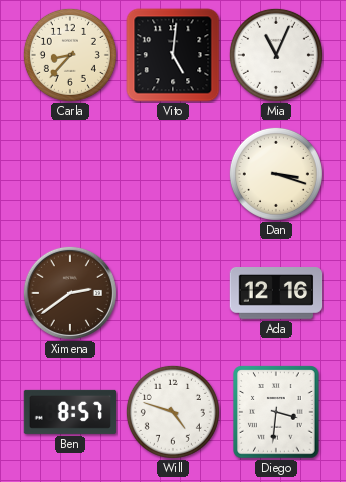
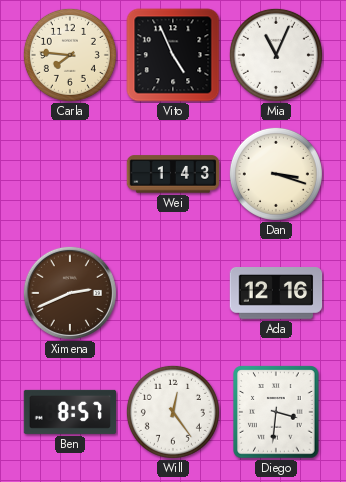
Carla: 8:37 -> 7:46
Vito: 5:01 -> 4:56
Wei: none -> 1:43
Ximena: 2:39 -> 2:41
Will: 4:48 -> 12:24
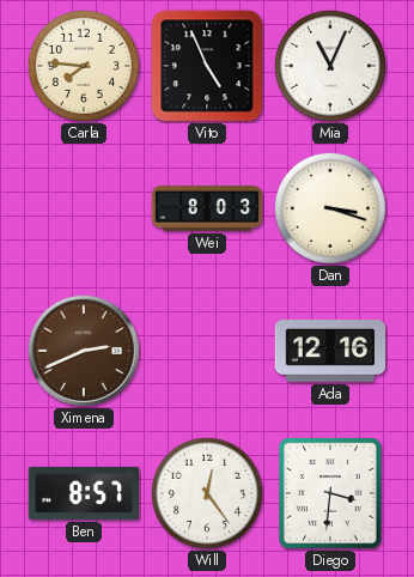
Wei: 1:43 -> 8:03
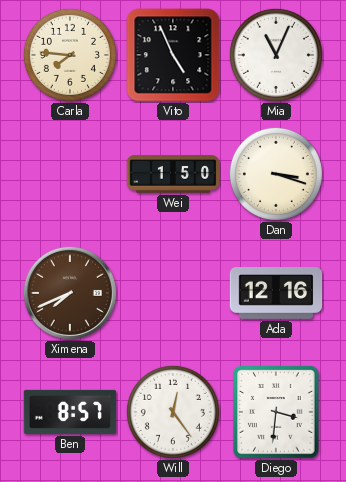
Wei: 8:03 -> 1:50
Ximena: 2:41 -> 7:41
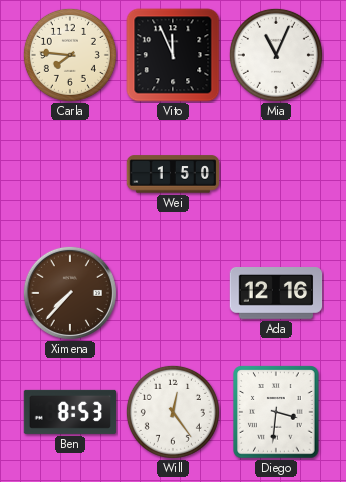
Vito: 4:56 -> 11:56
Dan: 3:18 -> none
Ximena: 7:41 -> 7:37
Ben: 8:57 -> 8:53
